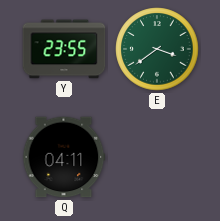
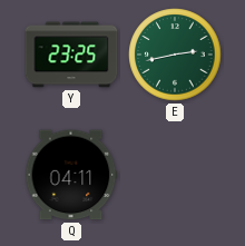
Y: 23:55 -> 23:25
E: 3:39 -> 2:43
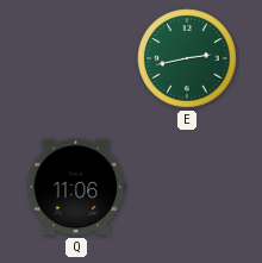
Y: 23:25 -> none
Q: 04:11 -> 11:06
